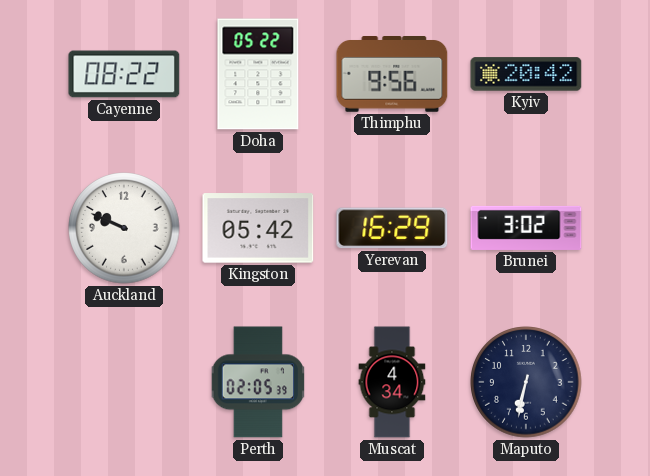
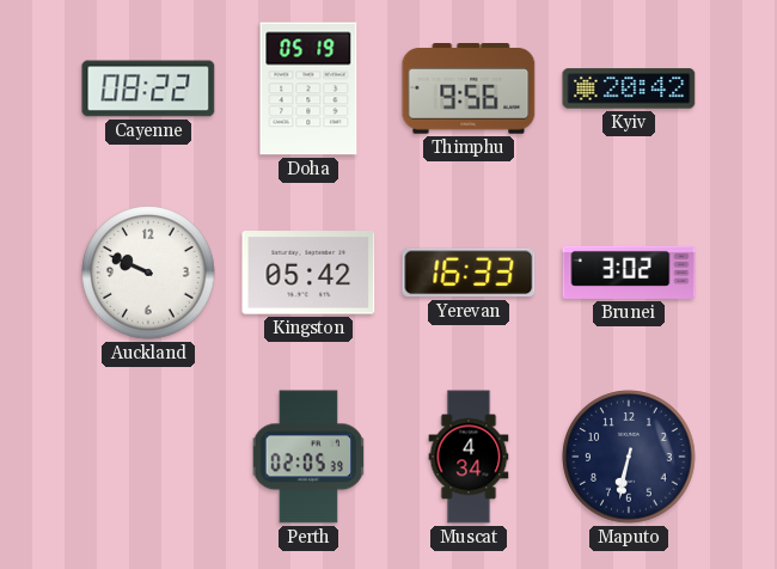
Doha: 05:22 -> 05:19
Yerevan: 16:29 -> 16:33
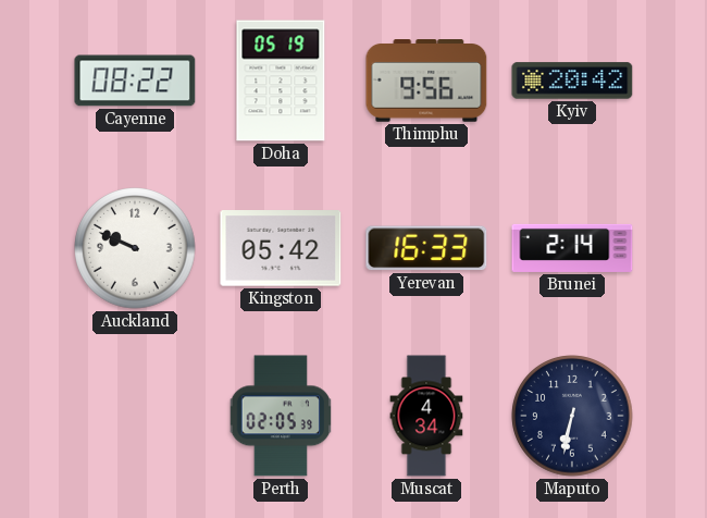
Brunei: 3:02 -> 2:14
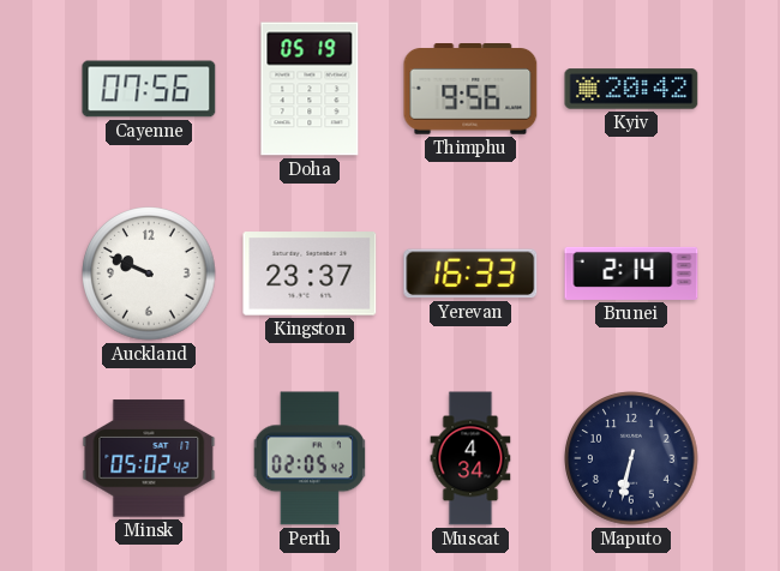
Cayenne: 08:22 -> 07:56
Kingston: 05:42 -> 23:37
Minsk: none -> 05:02
Perth: 02:05:39 -> 02:05:42
